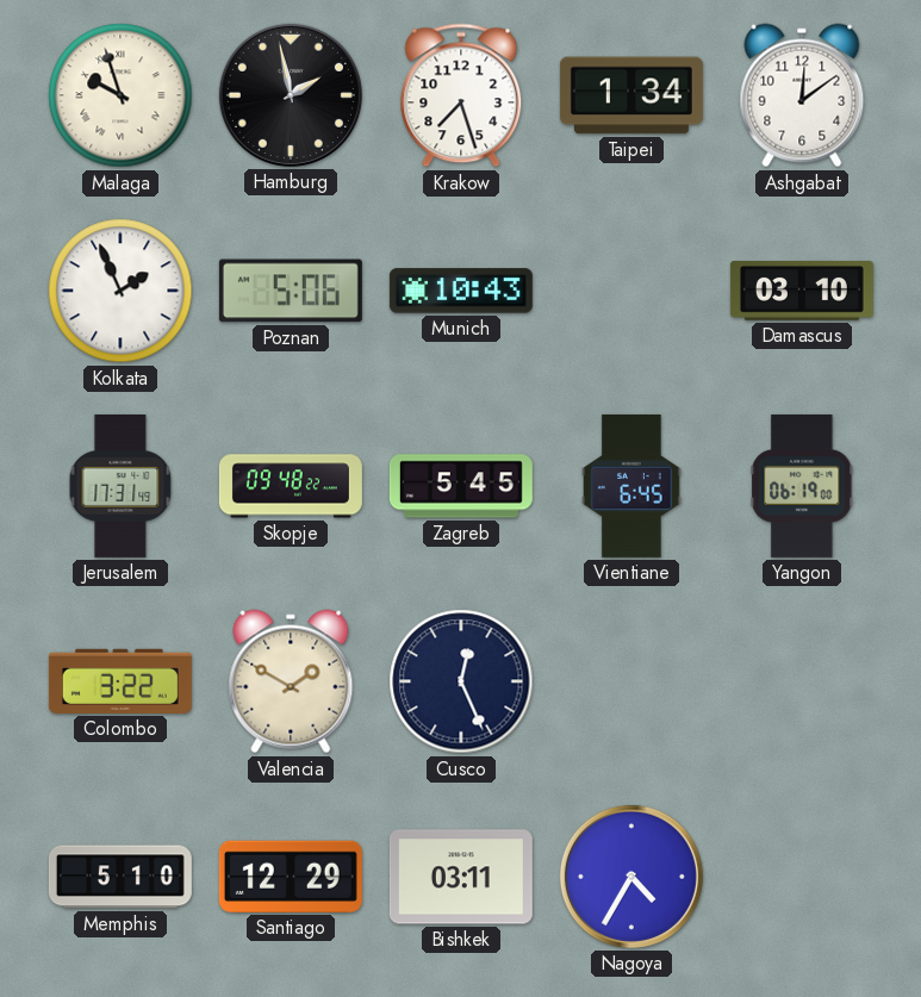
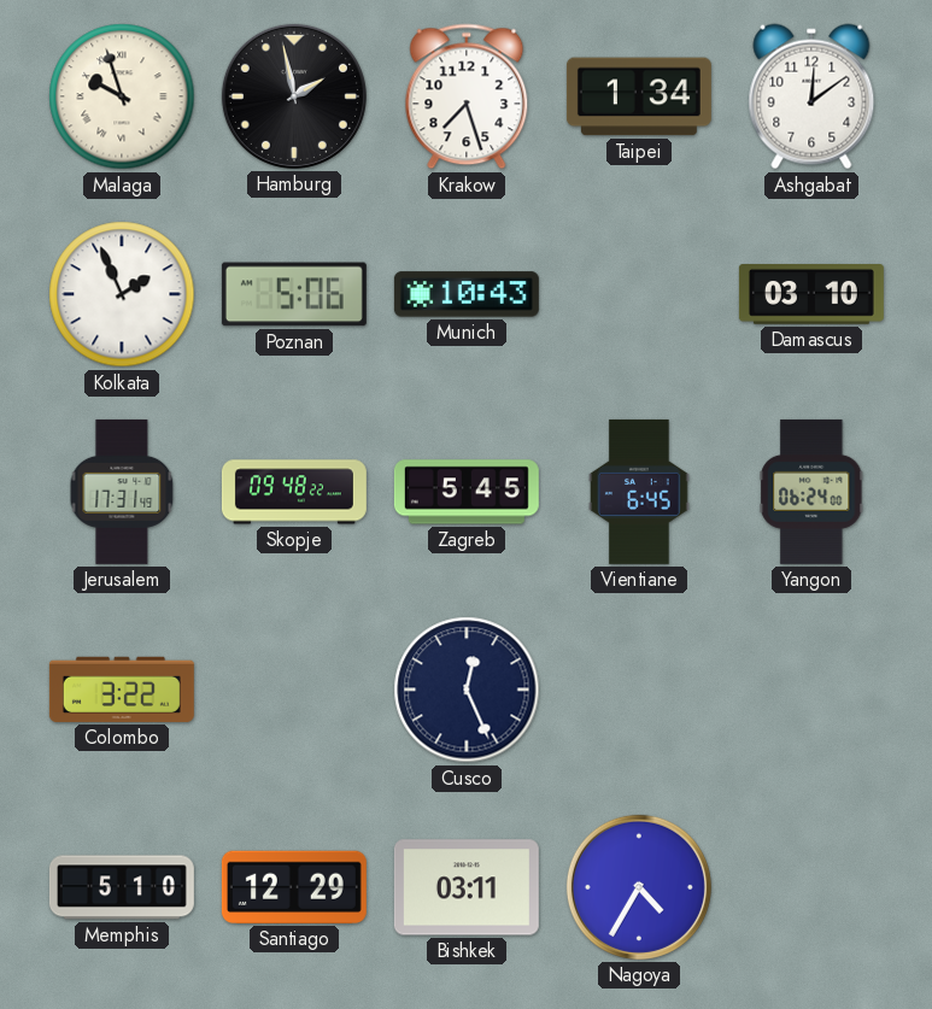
Yangon: 06:19 -> 06:24
Valencia: 1:50 -> none
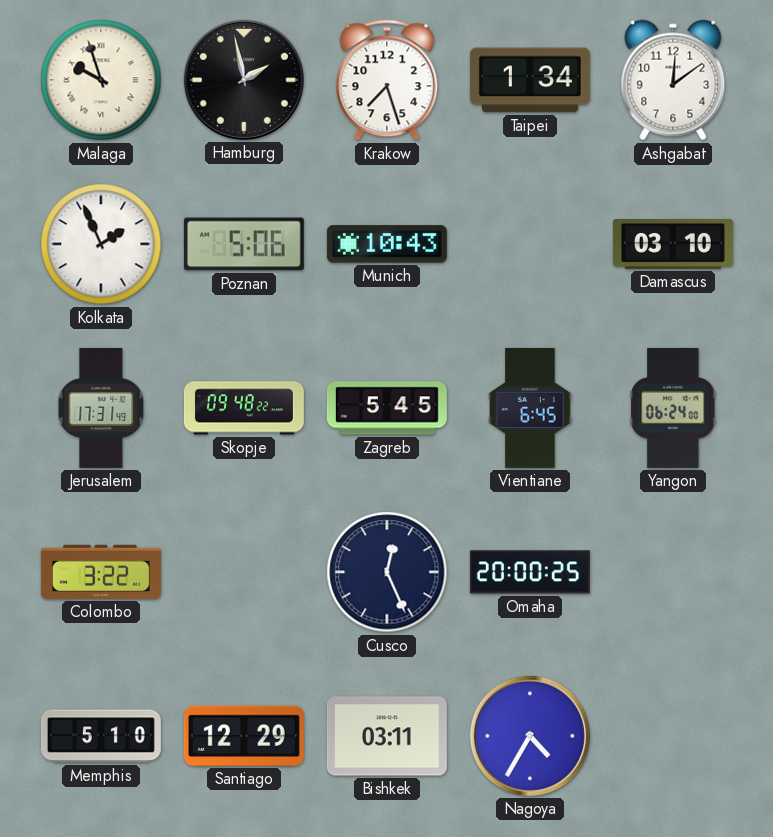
Omaha: none -> 20:00
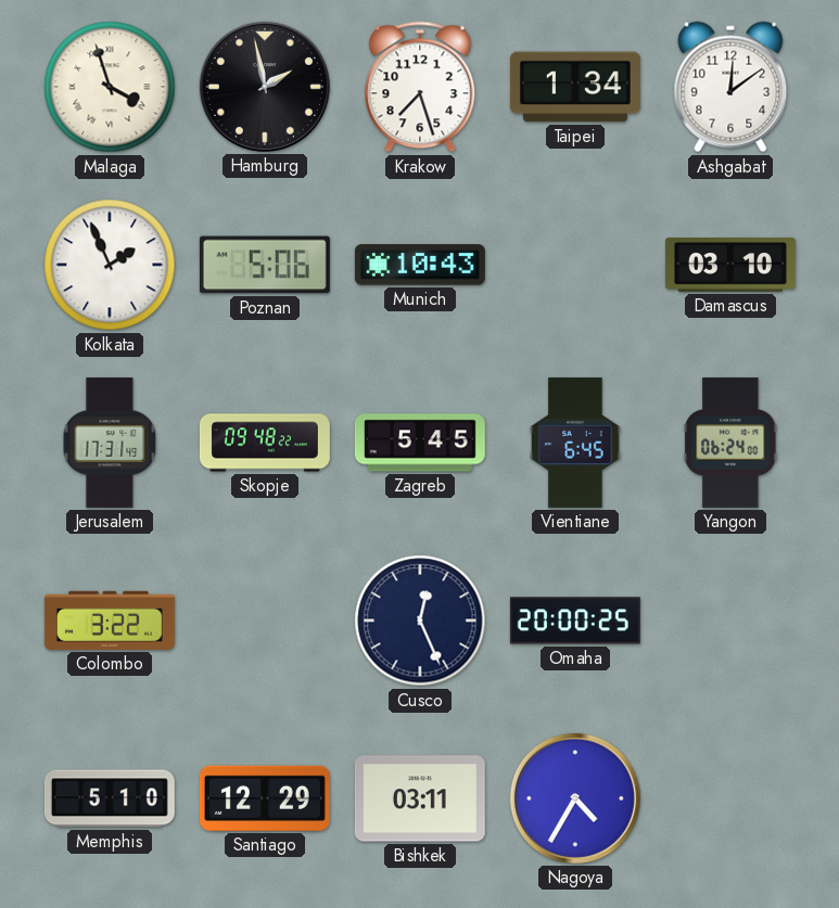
Malaga: 9:57 -> 3:57
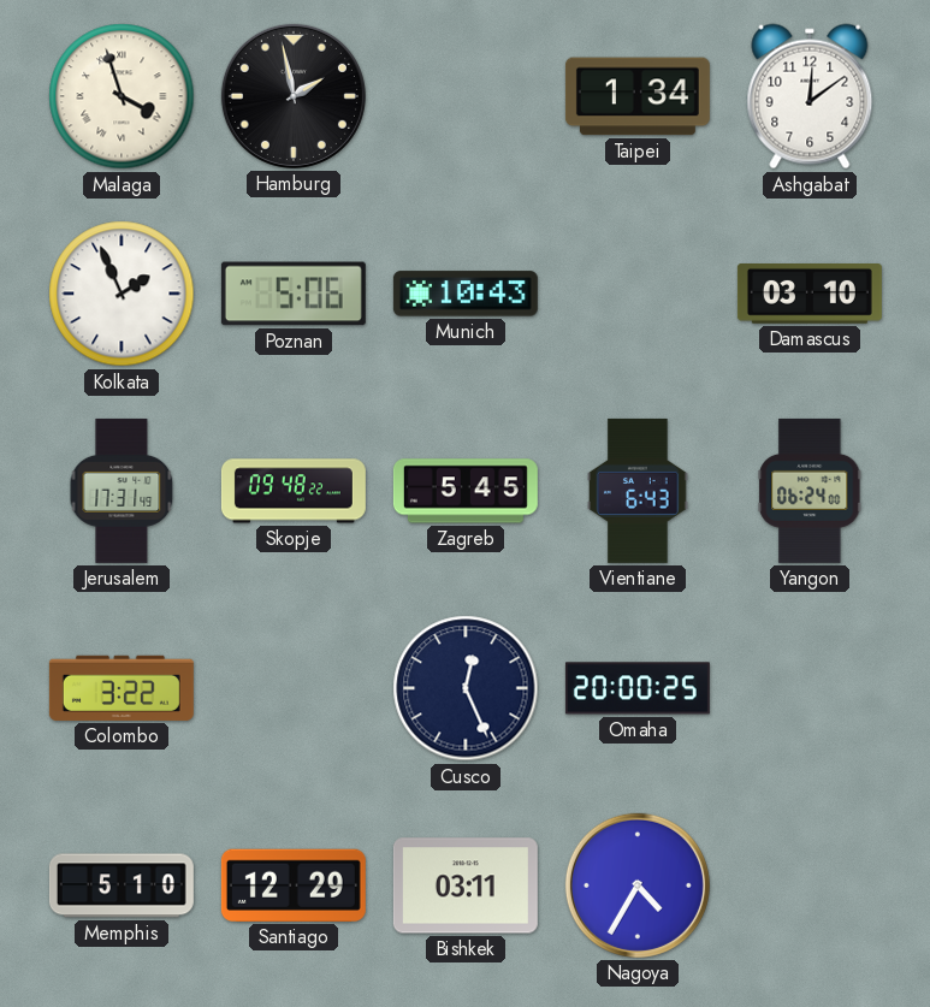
Krakow: 7:27 -> none
Vientiane: 6:45 -> 6:43
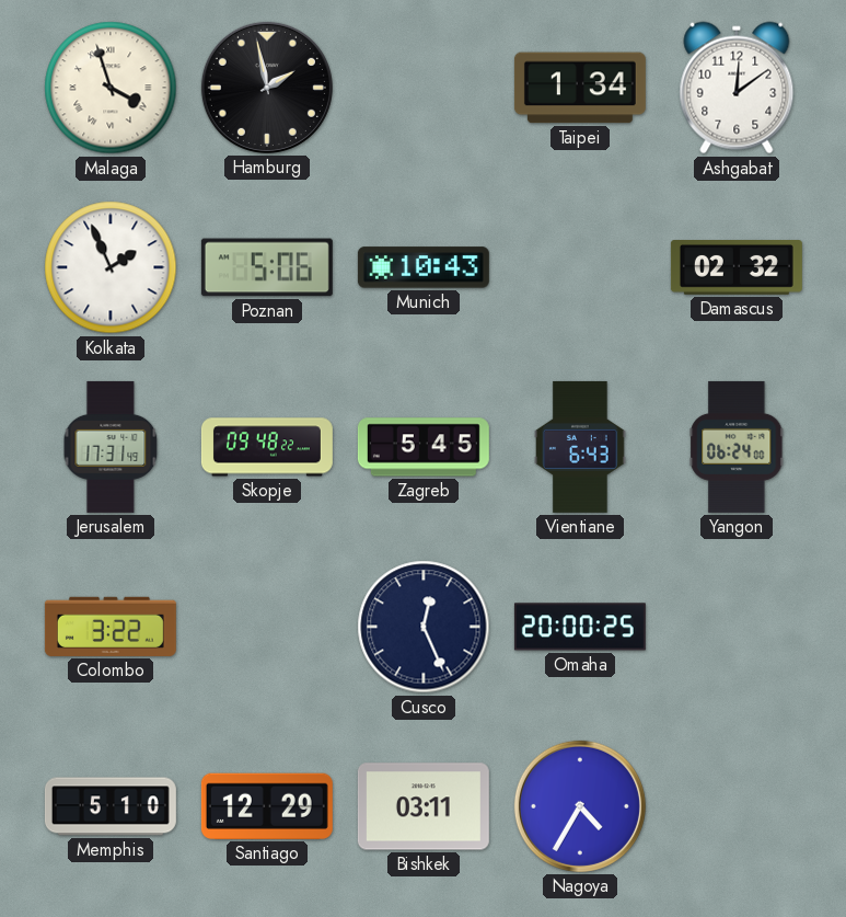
Damascus: 03:10 -> 02:32
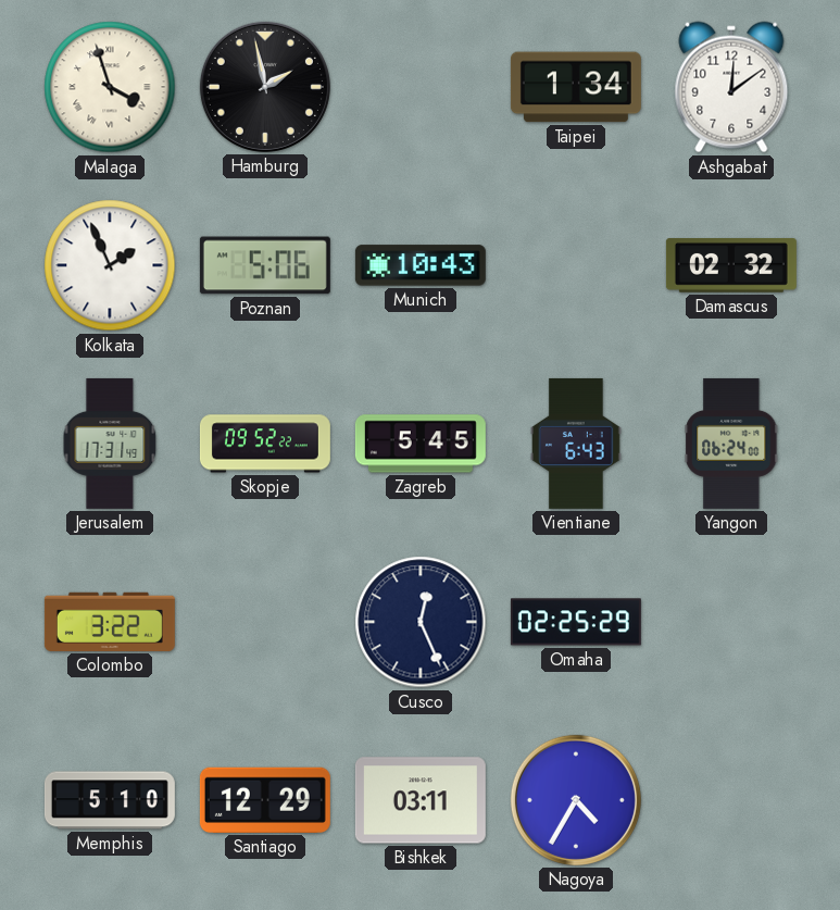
Skopje: 09:48 -> 09:52
Omaha: 20:00 -> 02:25
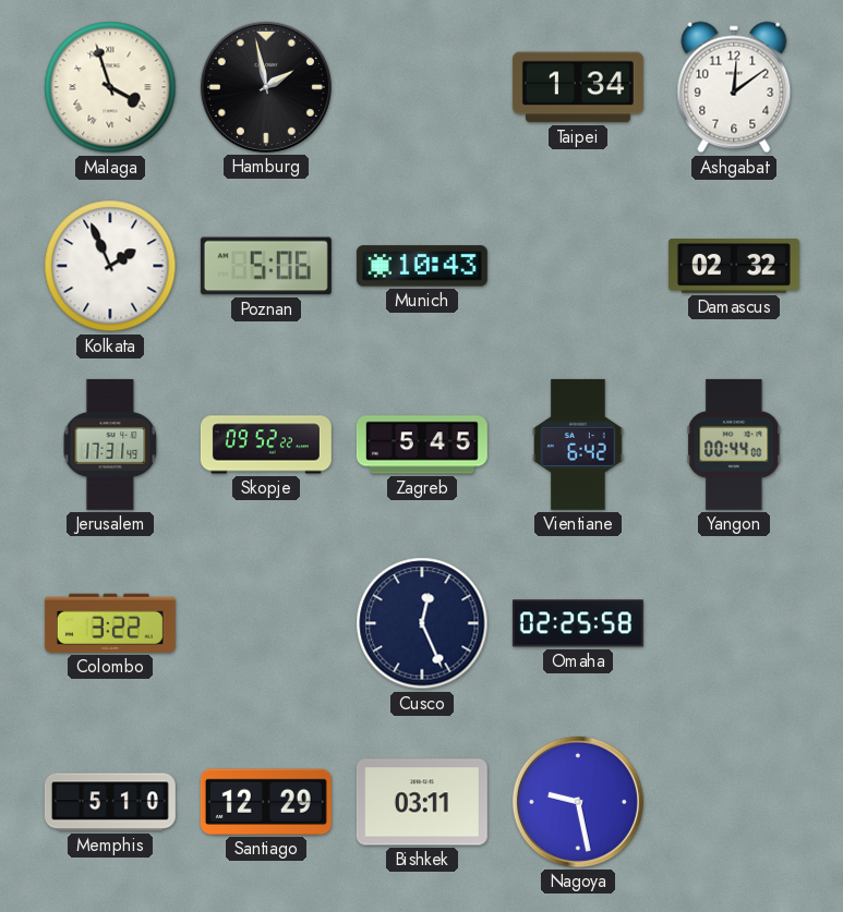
Vientiane: 6:43 -> 6:42
Yangon: 06:24 -> 00:44
Omaha: 02:25:29 -> 02:25:58
Nagoya: 4:35 -> 9:28
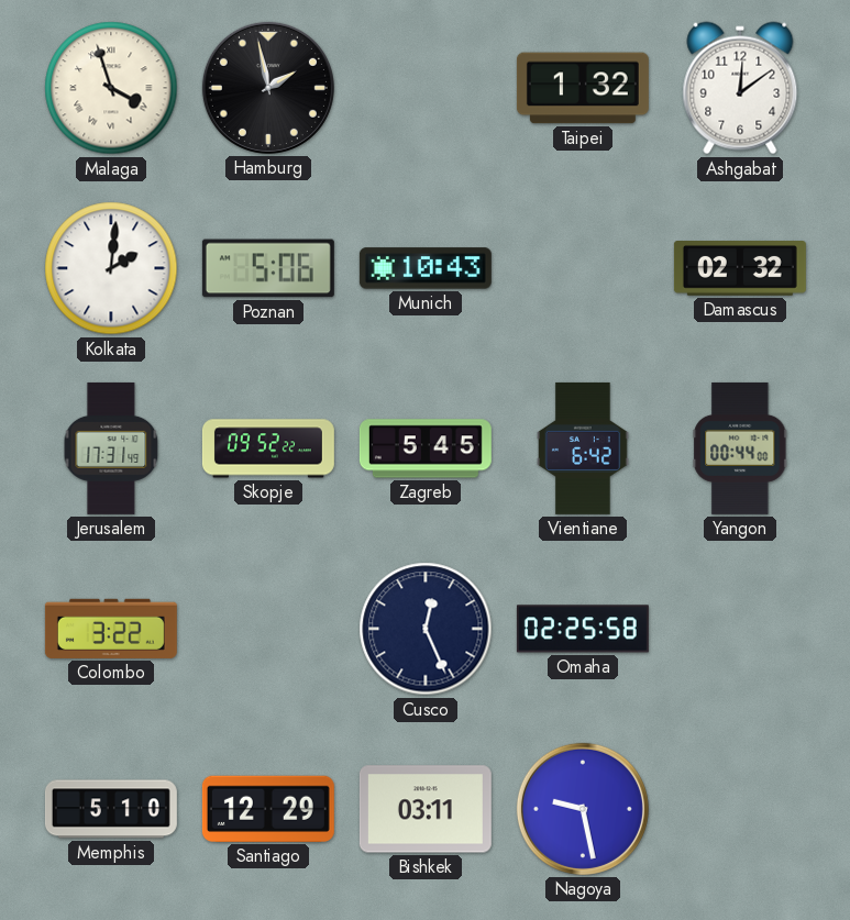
Taipei: 1:34 -> 1:32
Kolkata: 1:56 -> 2:01
